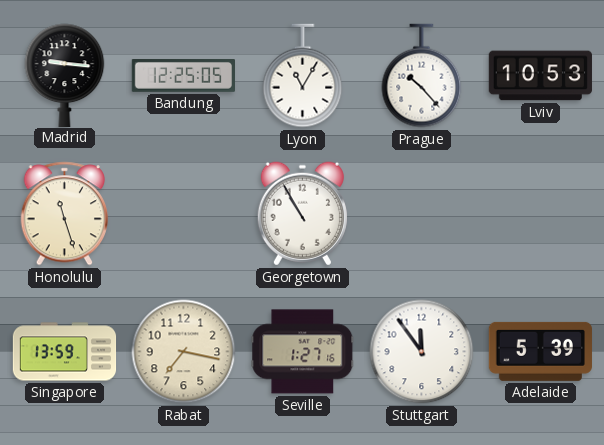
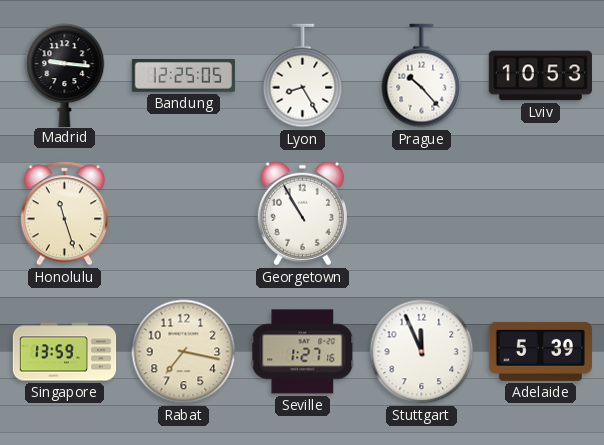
Lyon: 11:05 -> 8:25
Stuttgart: 11:54 -> 11:56
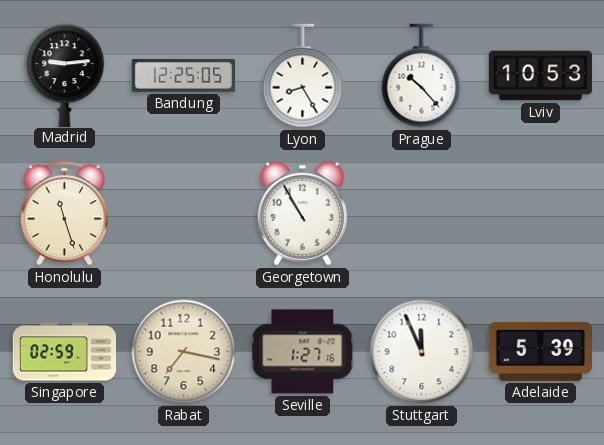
Madrid: 9:16 -> 9:14
Singapore: 13:59 -> 02:59
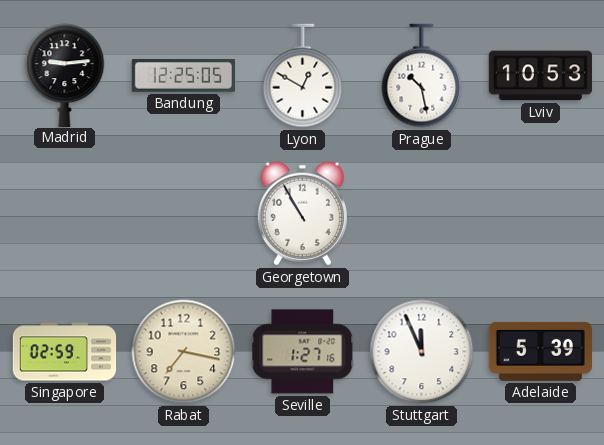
Lyon: 8:25 -> 12:50
Prague: 10:23 -> 10:28
Honolulu: 11:27 -> none
